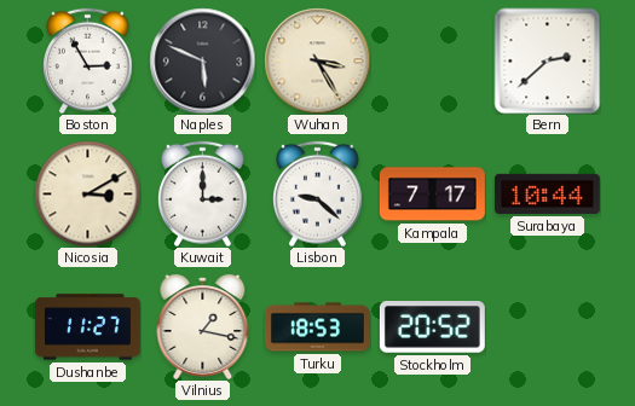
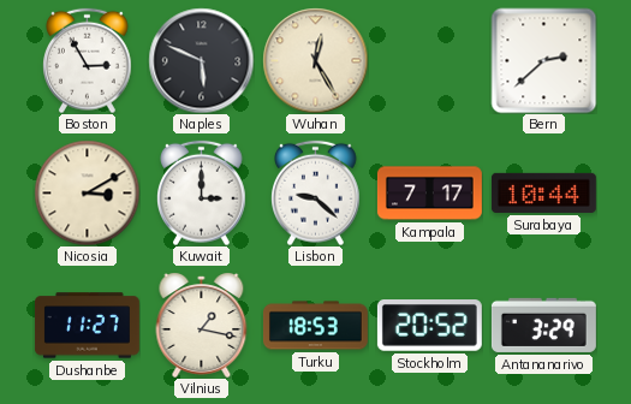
Wuhan: 3:25 -> 12:25
Antananarivo: none -> 3:29
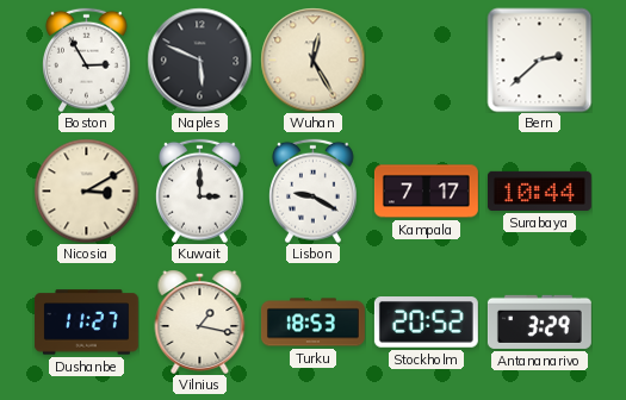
Lisbon: 9:22 -> 9:20
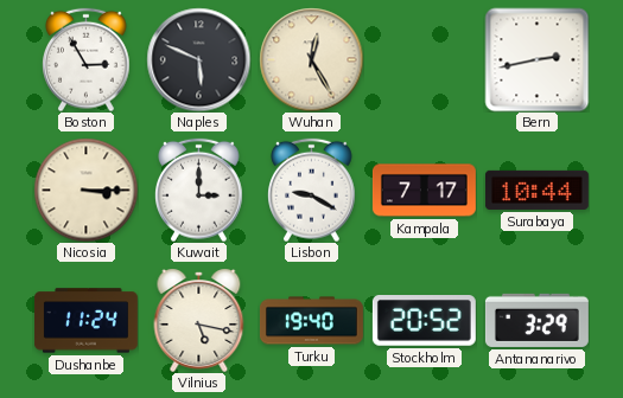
Bern: 2:38 -> 2:43
Nicosia: 3:10 -> 3:15
Dushanbe: 11:27 -> 11:24
Vilnius: 1:17 -> 5:17
Turku: 18:53 -> 19:40
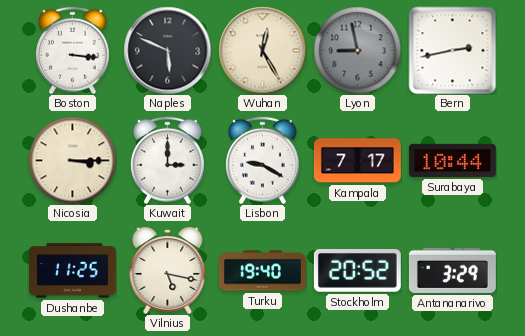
Boston: 2:55 -> 3:16
Lyon: none -> 8:58
Dushanbe: 11:24 -> 11:25
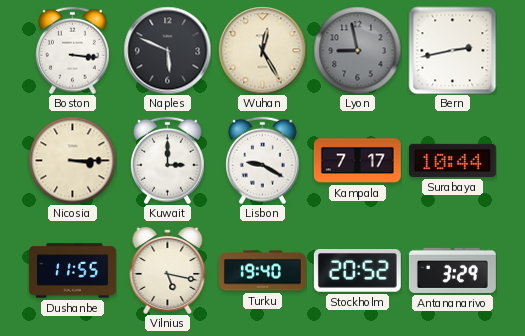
Dushanbe: 11:25 -> 11:55
